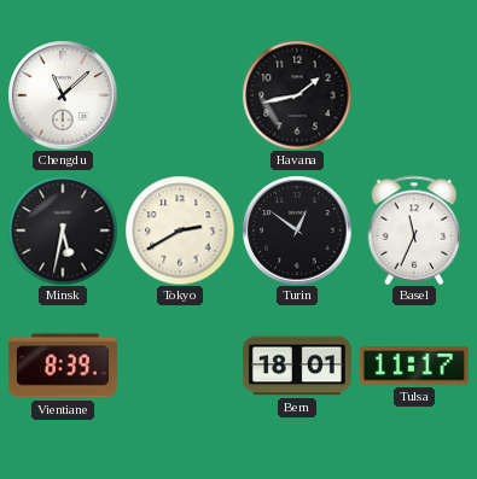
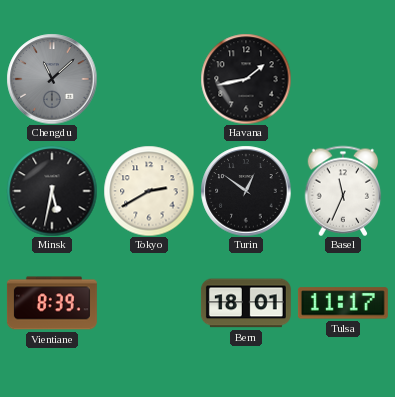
Chengdu dial: white -> grey
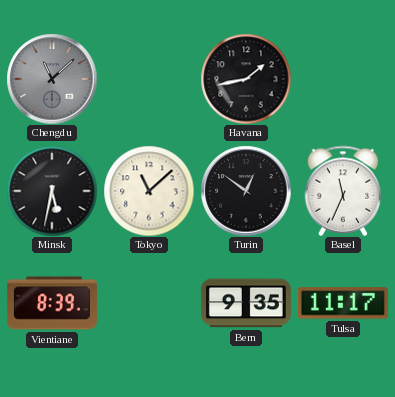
Tokyo: 2:40 -> 11:08
Bern: 18:01 -> 9:35
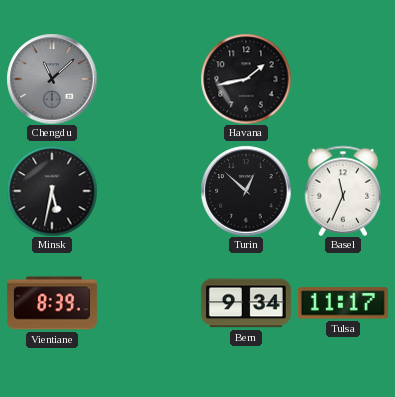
Tokyo: 11:08 -> none
Turin: 12:51 -> 12:52
Bern: 9:35 -> 9:34
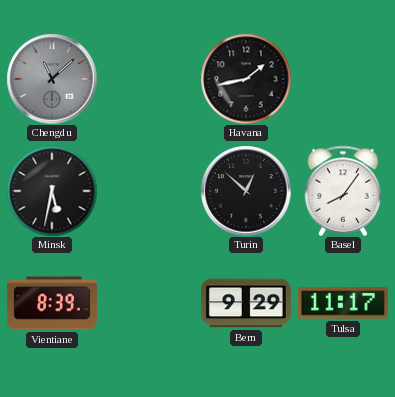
Basel: 11:34 -> 8:06
Bern: 9:34 -> 9:29
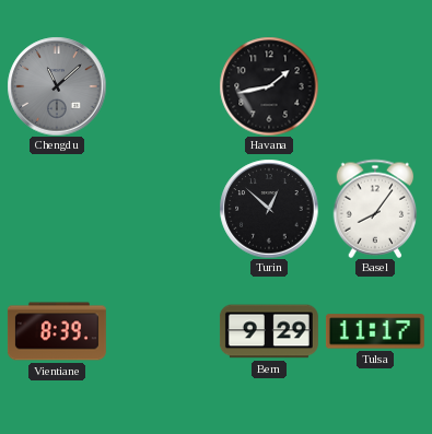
Minsk: 5:32 -> none
